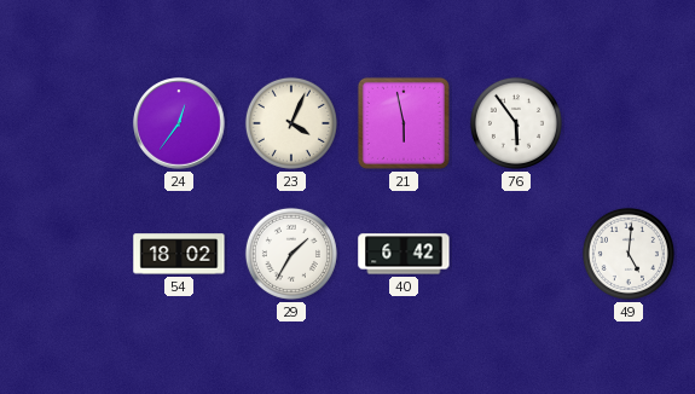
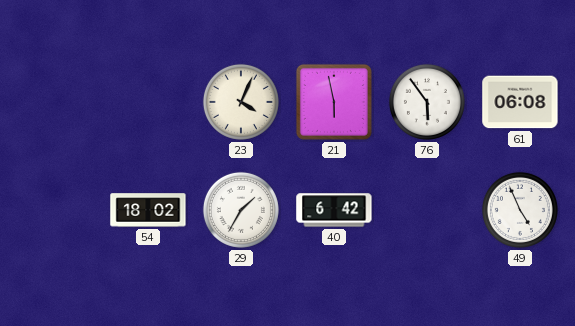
24: 12:36 -> none
61: none -> 06:08
49: 5:01 -> 4:56
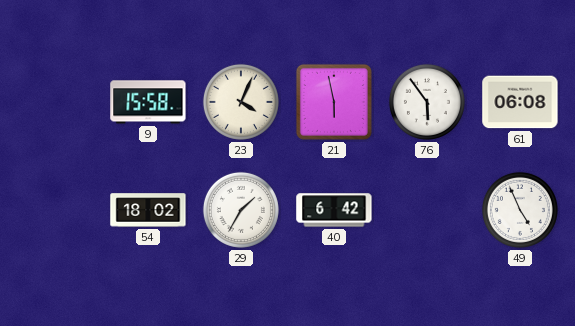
9: none -> 15:58
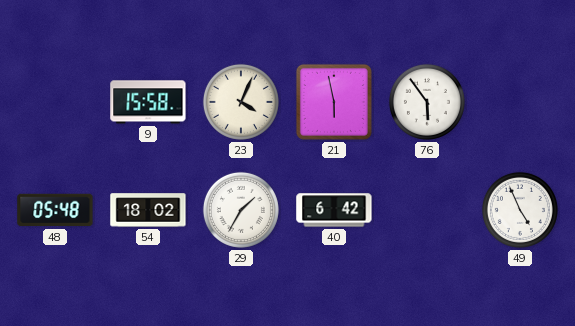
61: 06:08 -> none
48: none -> 05:48
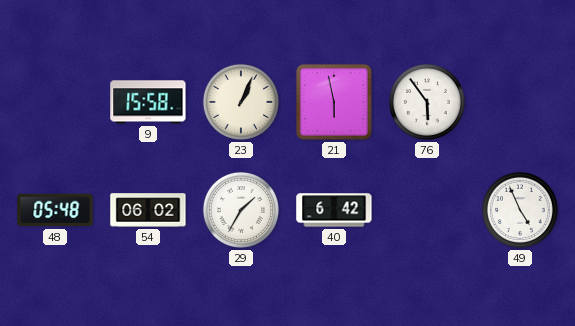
23: 4:04 -> 1:04
54: 18:02 -> 06:02
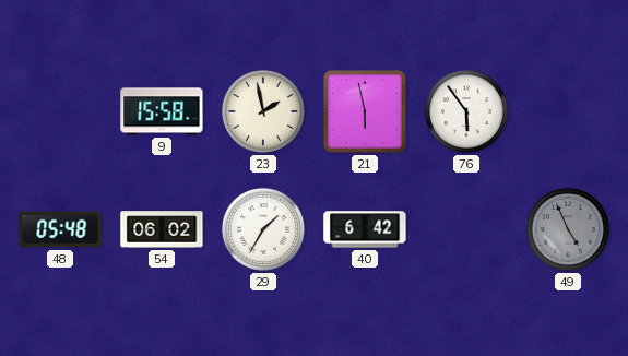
23: 1:04 -> 1:58
49 dial: white -> grey
